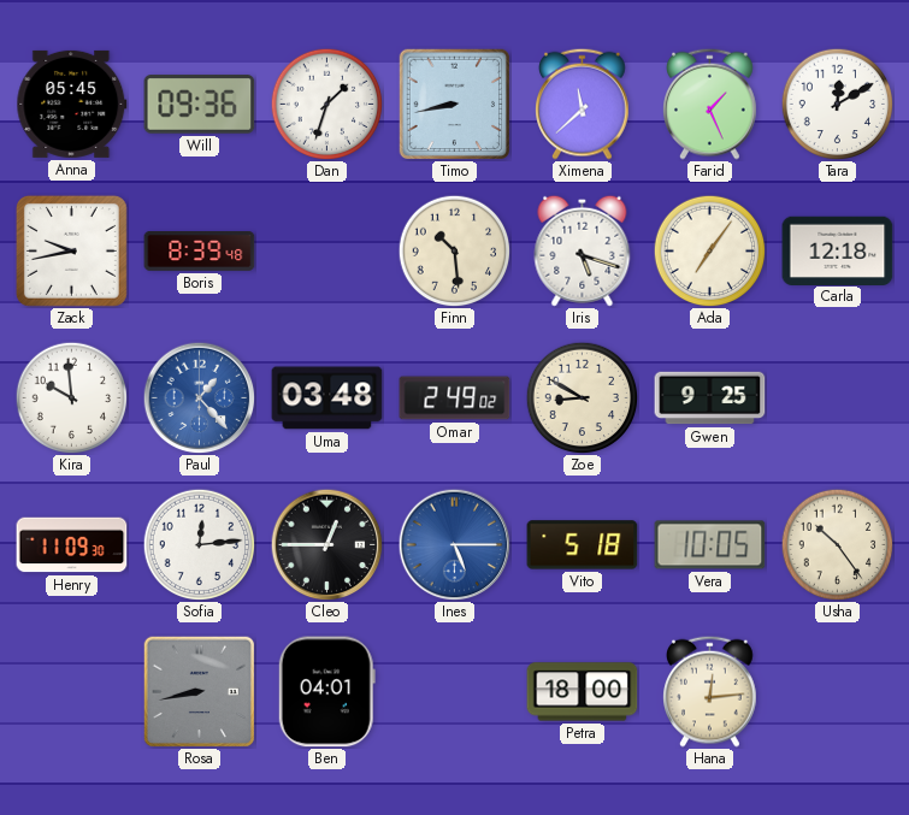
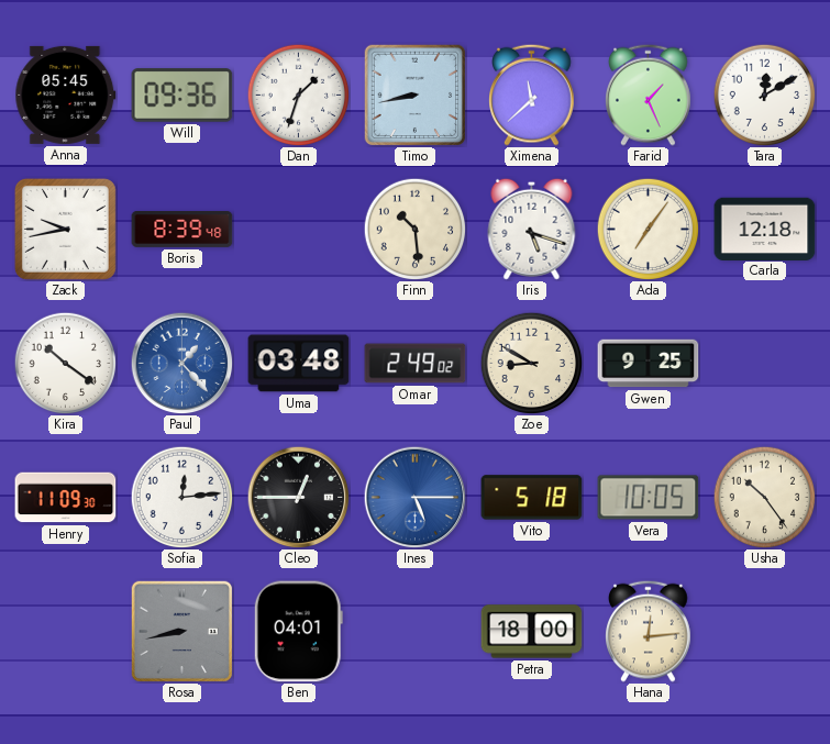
Kira: 9:59 -> 10:21
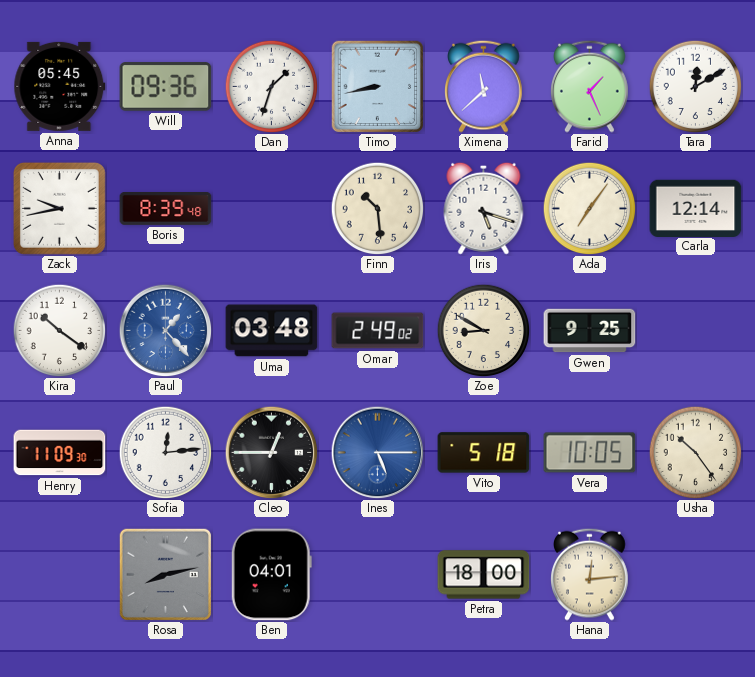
Carla: 12:18 -> 12:14
Rosa: 8:43 -> 8:13
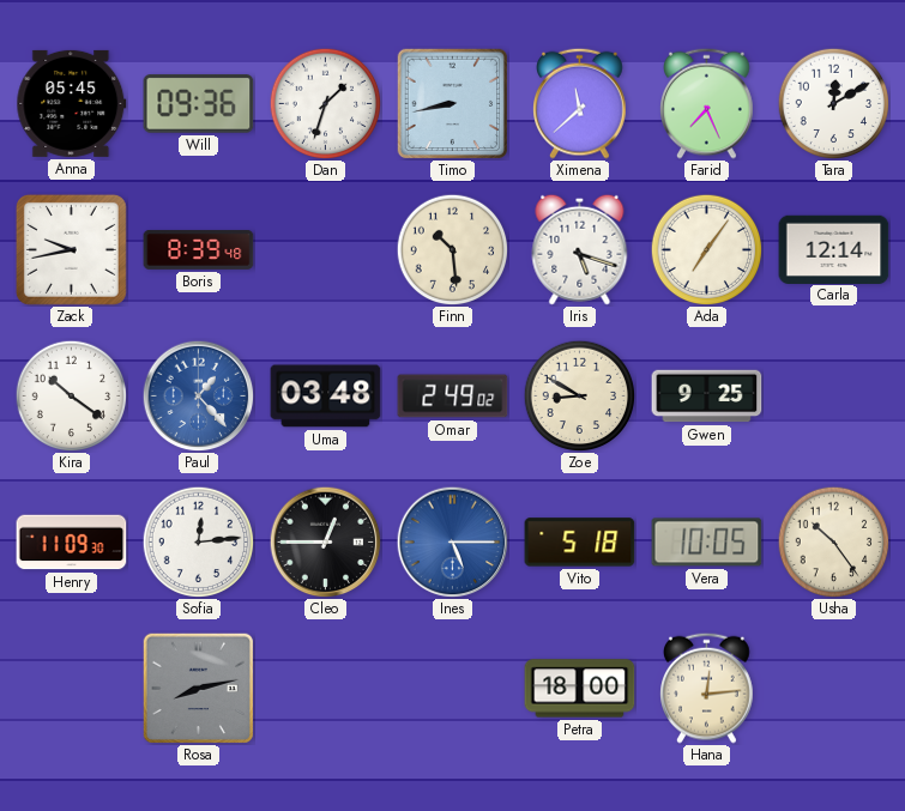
Farid: 1:26 -> 7:26
Ben: 04:01 -> none
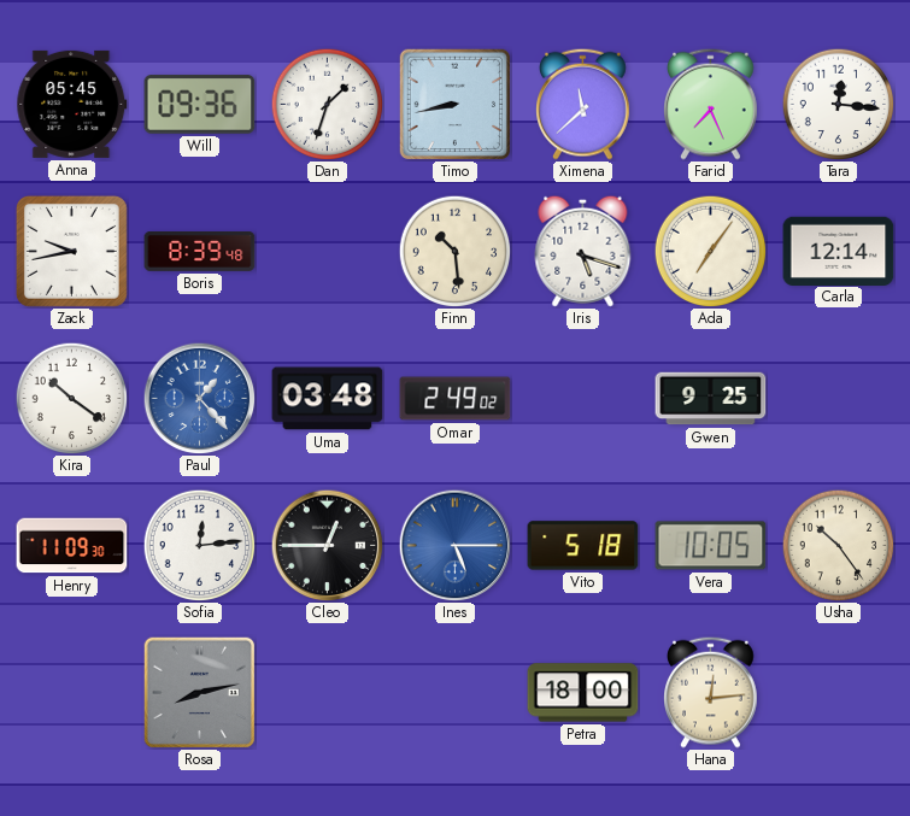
Tara: 12:10 -> 12:16
Zoe: 8:50 -> none
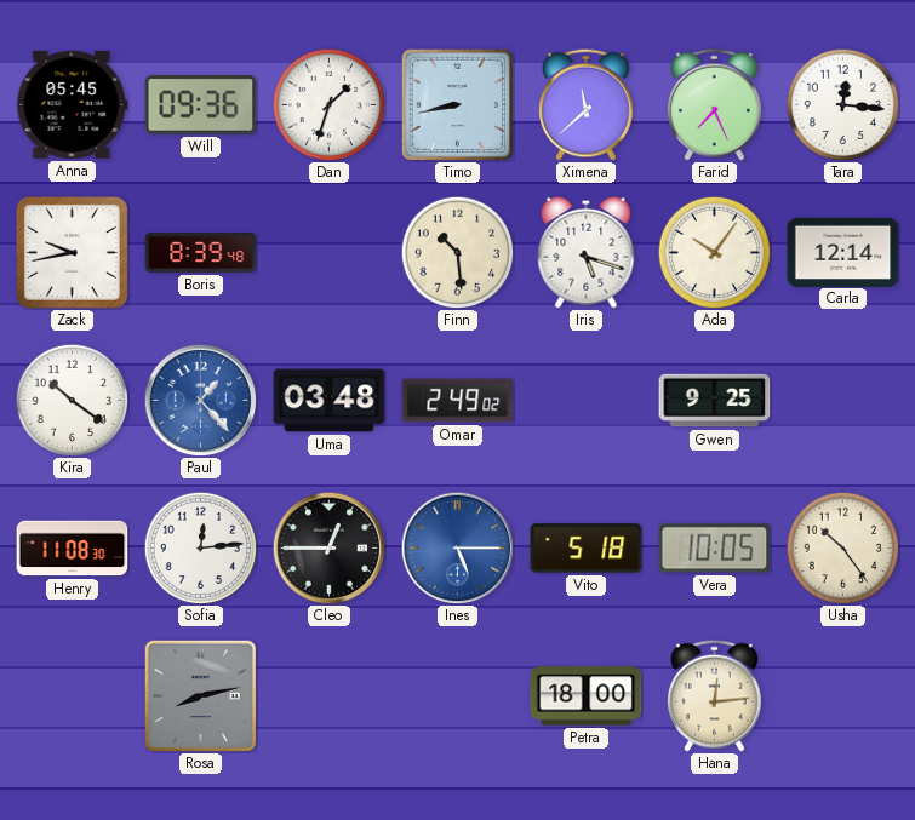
Ada: 7:06 -> 10:06
Henry: 11:09 -> 11:08
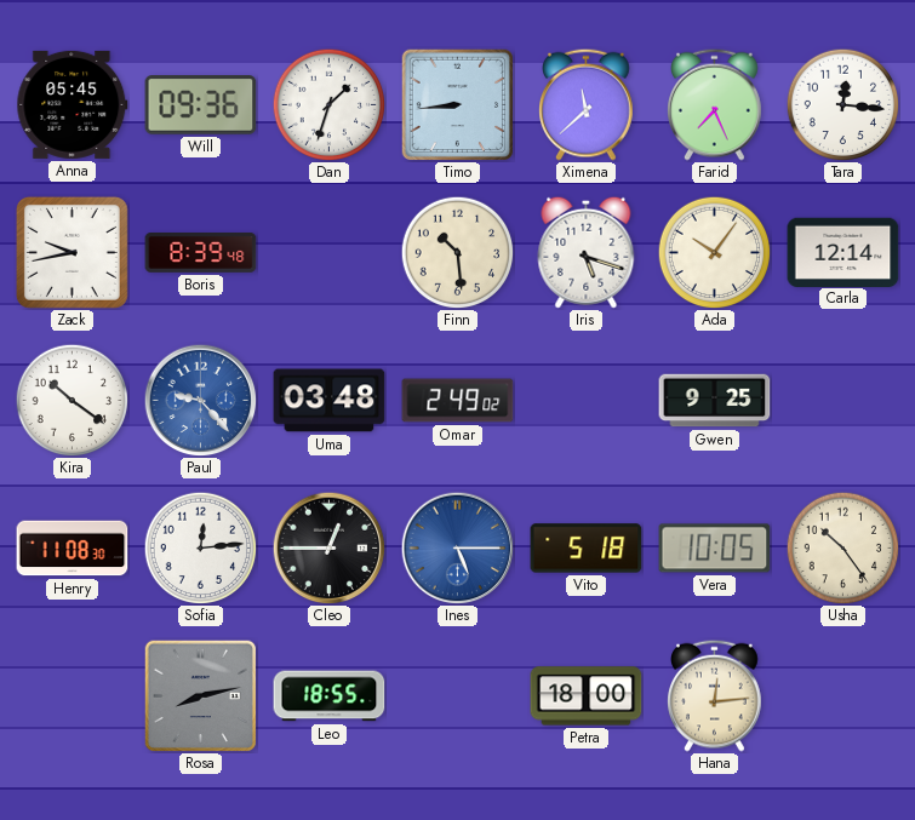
Timo: 8:43 -> 8:44
Paul: 1:23 -> 9:23
Leo: none -> 18:55
